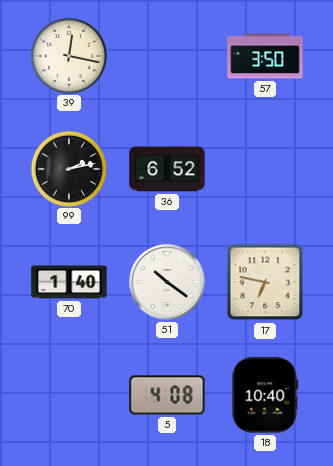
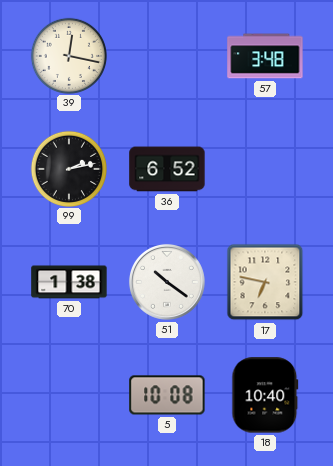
57: 3:50 -> 3:48
70: 1:40 -> 1:38
5: 4:08 -> 10:08
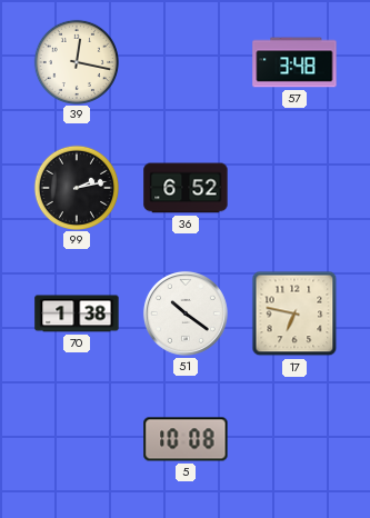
18: 10:40 -> none
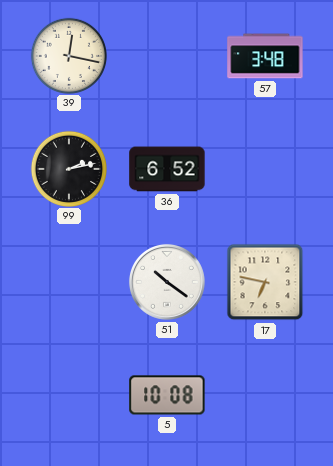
70: 1:38 -> none
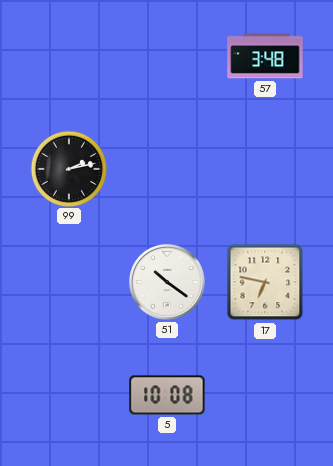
39: 12:17 -> none
36: 6:52 -> none
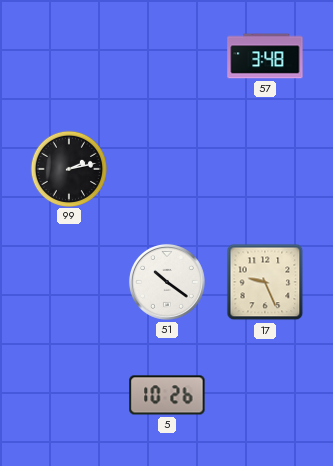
17: 6:47 -> 9:26
5: 10:08 -> 10:26
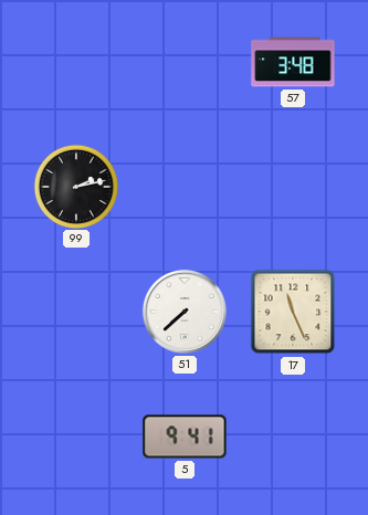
51: 10:21 -> 7:38
17: 9:26 -> 11:26
5: 10:26 -> 9:41
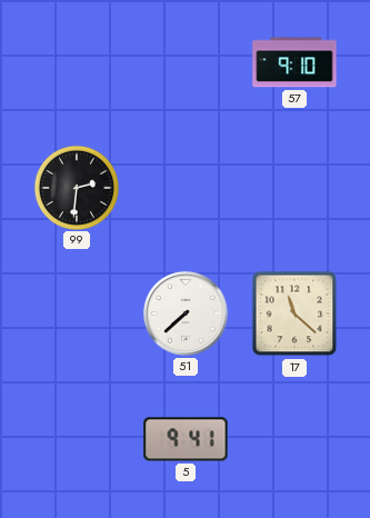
57: 3:48 -> 9:10
99: 2:13 -> 2:31
17: 11:26 -> 11:22
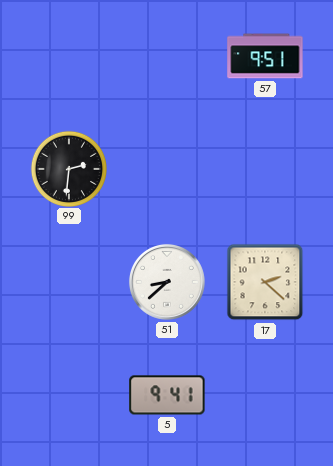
57: 9:10 -> 9:51
51: 7:38 -> 8:38
17: 11:22 -> 2:22
